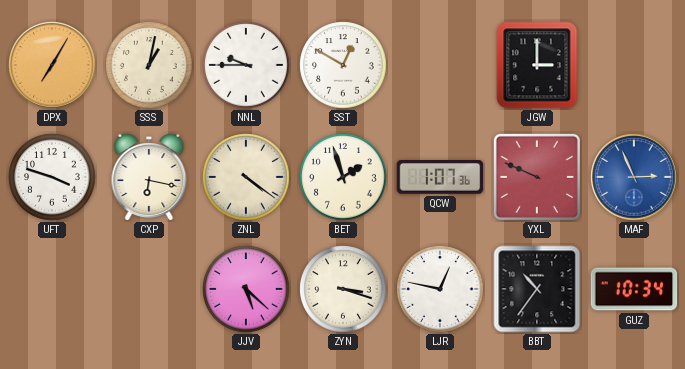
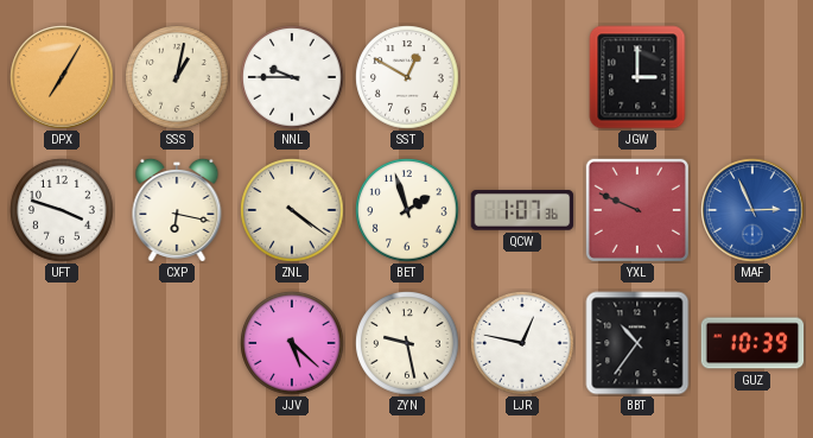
ZYN: 3:18 -> 9:28
GUZ: 10:34 -> 10:39
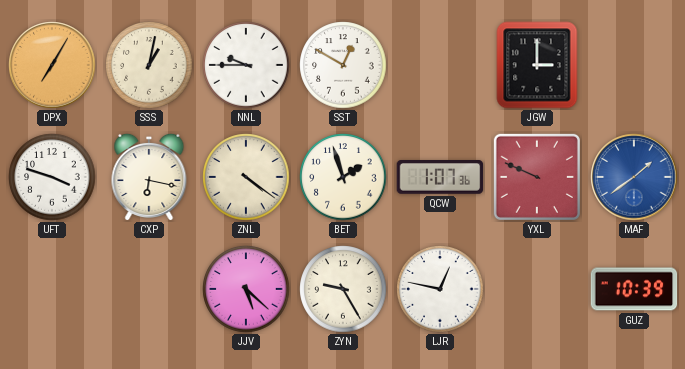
MAF: 2:56 -> 1:39
ZYN: 9:28 -> 9:25
BBT: 10:36 -> none
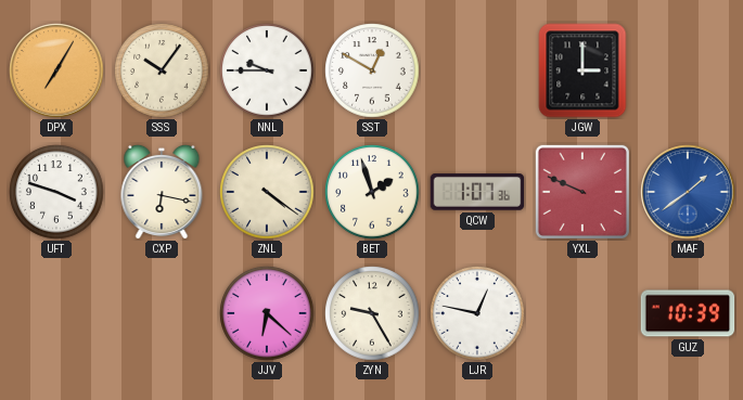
SSS: 1:02 -> 10:06
JJV: 5:22 -> 6:22
